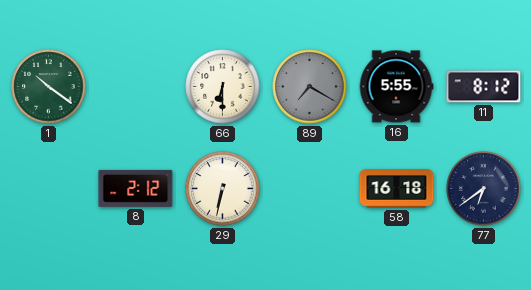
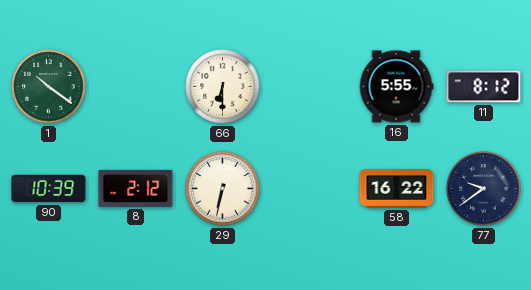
89: 7:20 -> none
90: none -> 10:39
58: 16:18 -> 16:22
77: 6:39 -> 9:39
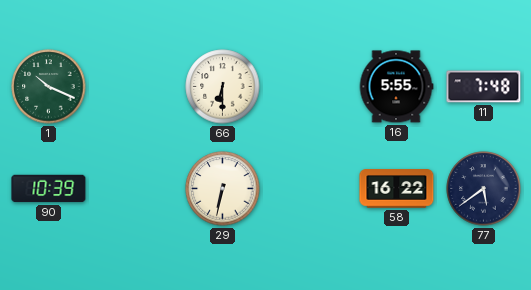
1: 10:21 -> 10:19
11: 8:12 -> 7:48
8: 2:12 -> none
77: 9:39 -> 5:39
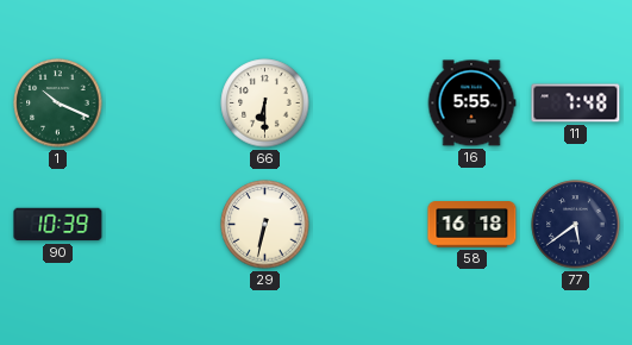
58: 16:22 -> 16:18
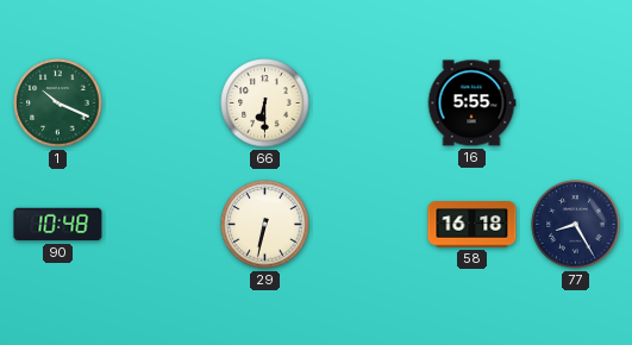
11: 7:48 -> none
90: 10:39 -> 10:48
77: 5:39 -> 8:25
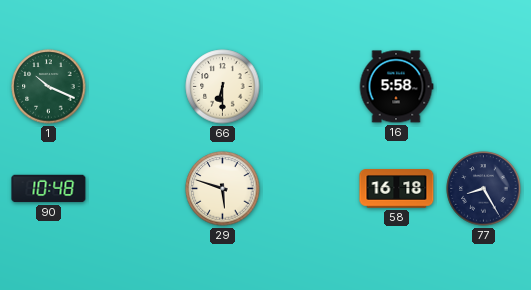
16: 5:55 -> 5:58
29: 6:32 -> 5:48
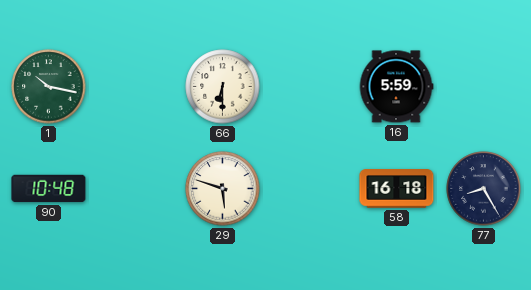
1: 10:19 -> 10:17
16: 5:58 -> 5:59
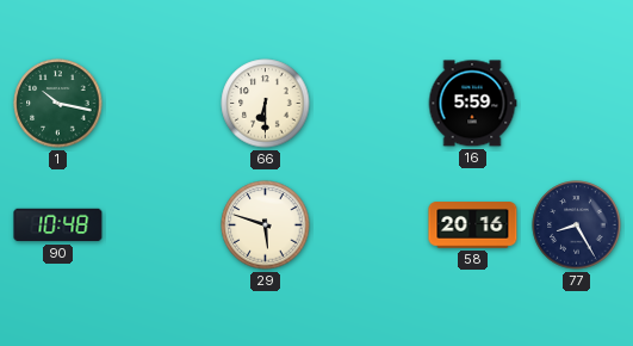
58: 16:18 -> 20:16
